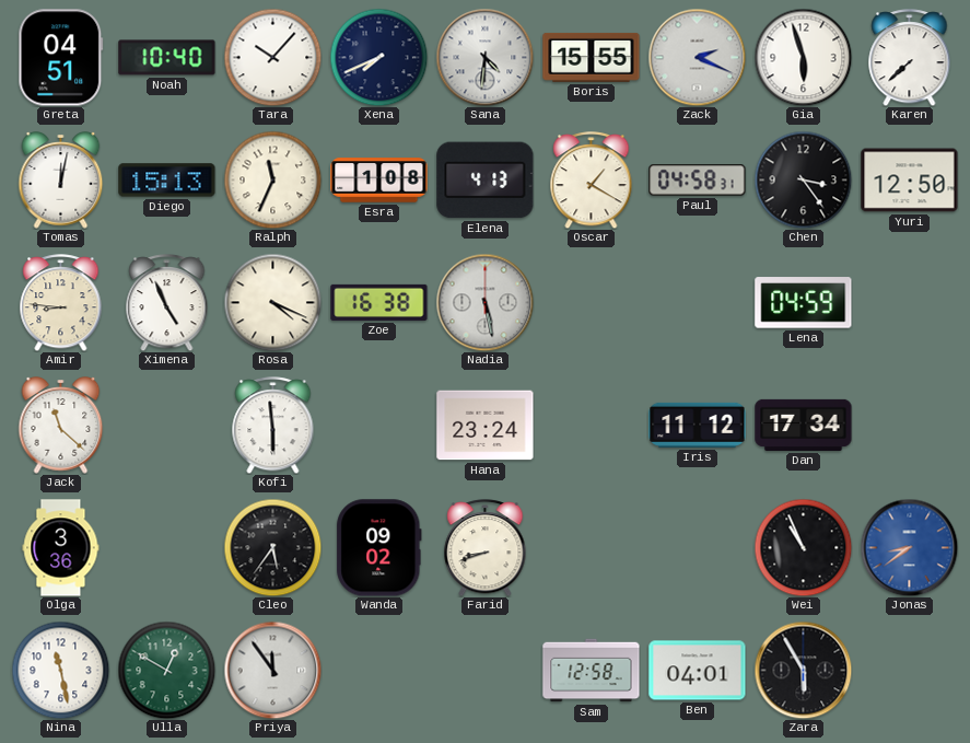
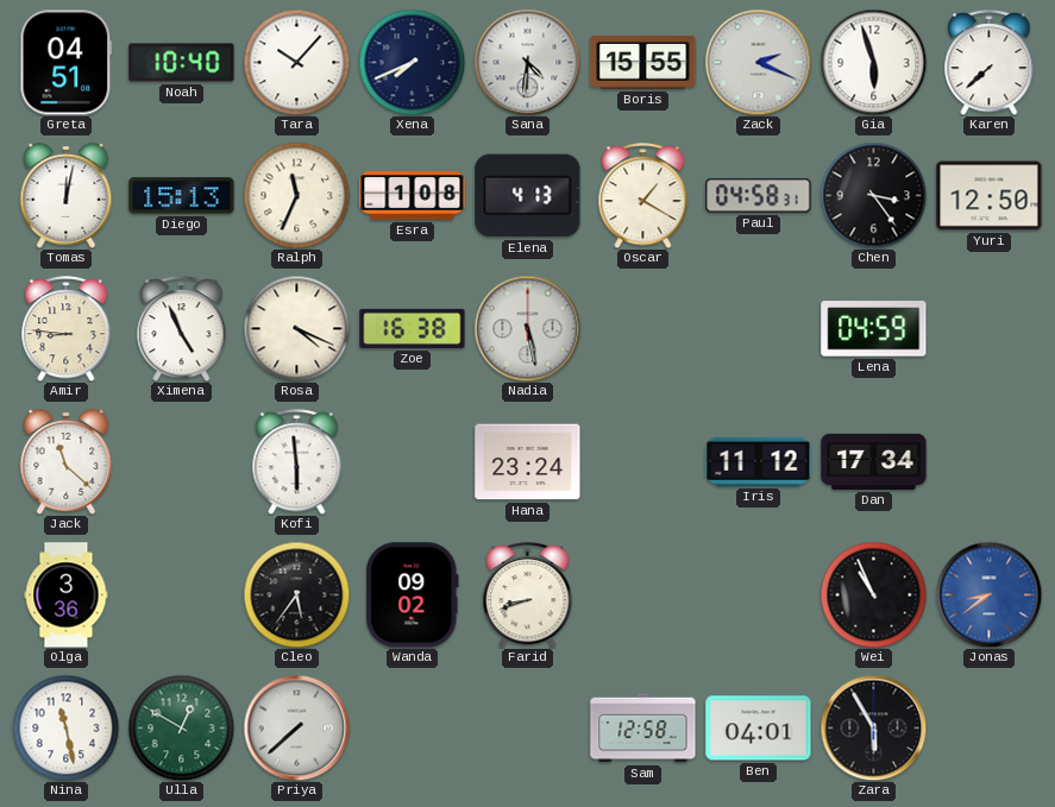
Priya: 11:54 -> 7:38
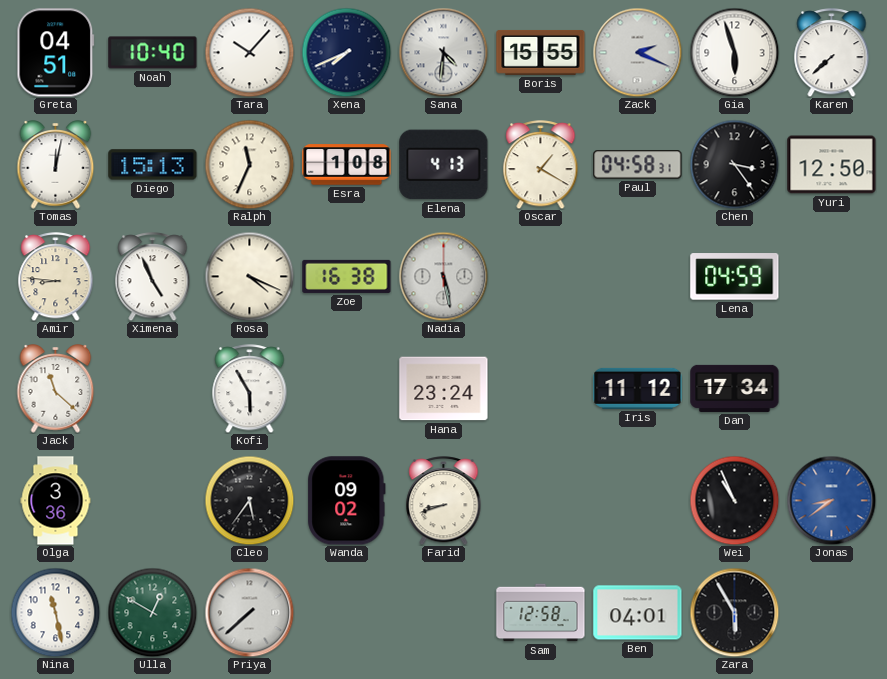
Kofi: 5:59 -> 5:55
